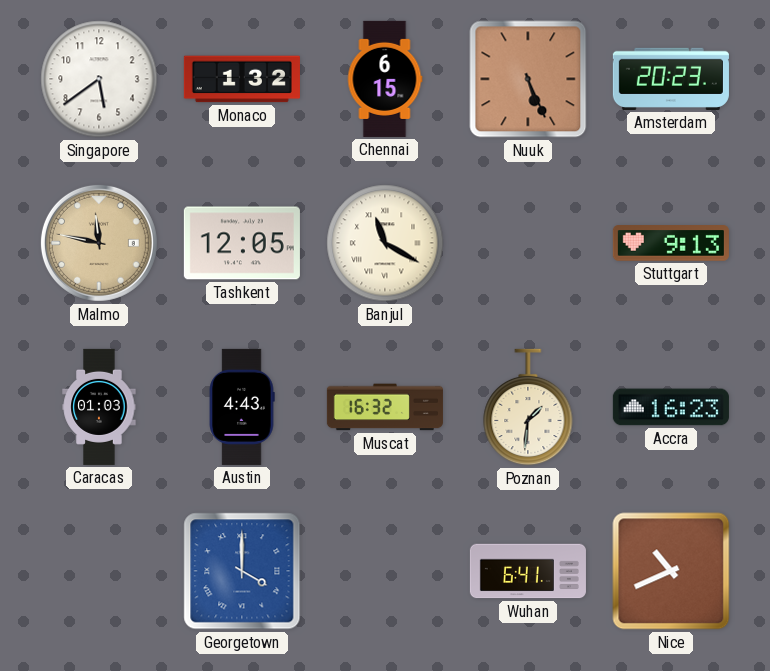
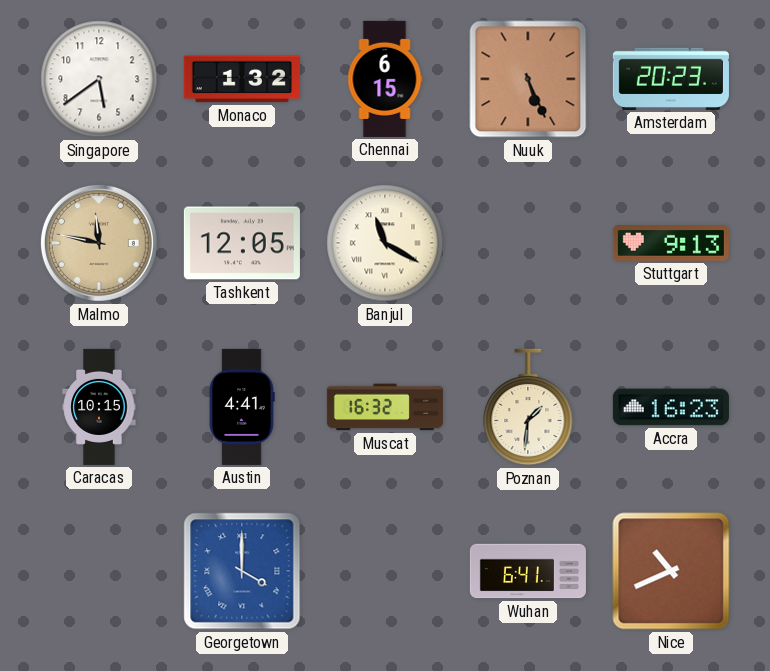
Caracas: 01:03 -> 10:15
Austin: 4:43 -> 4:41
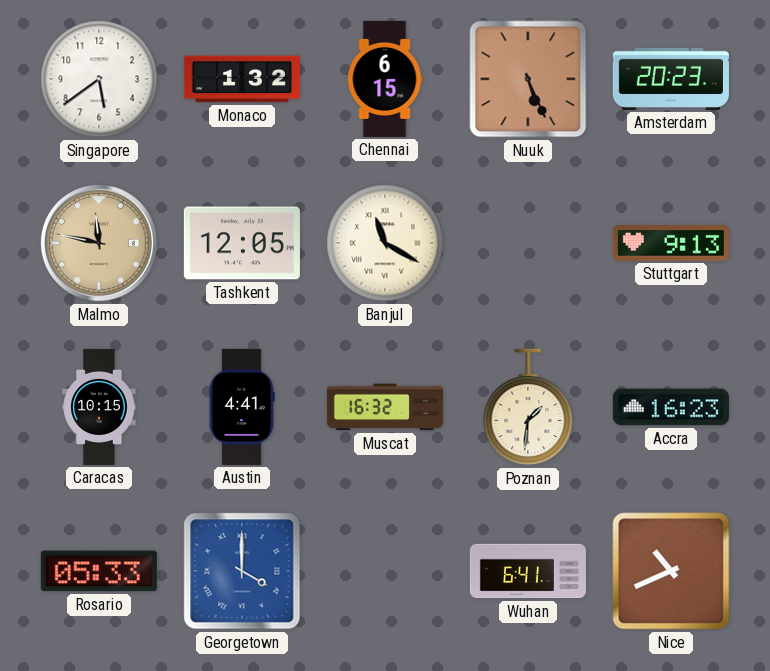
Rosario: none -> 05:33
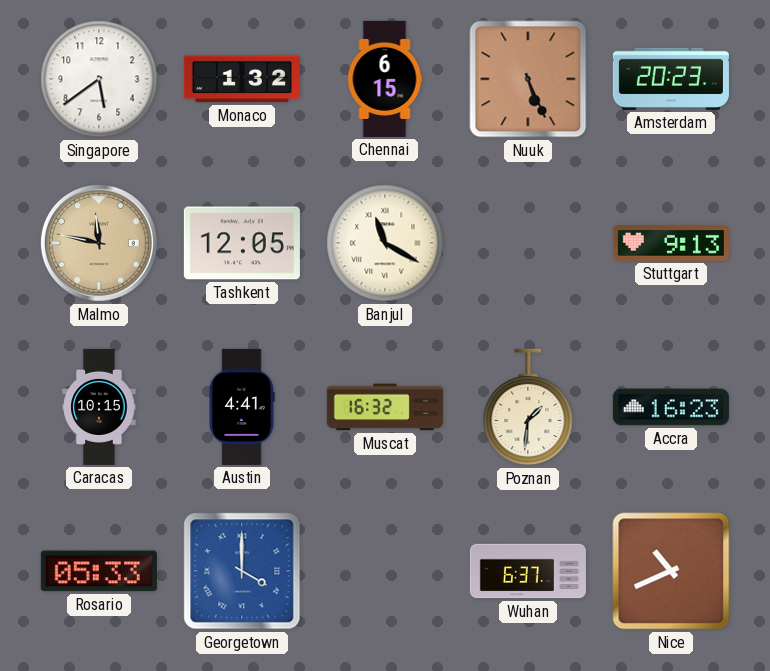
Wuhan: 6:41 -> 6:37
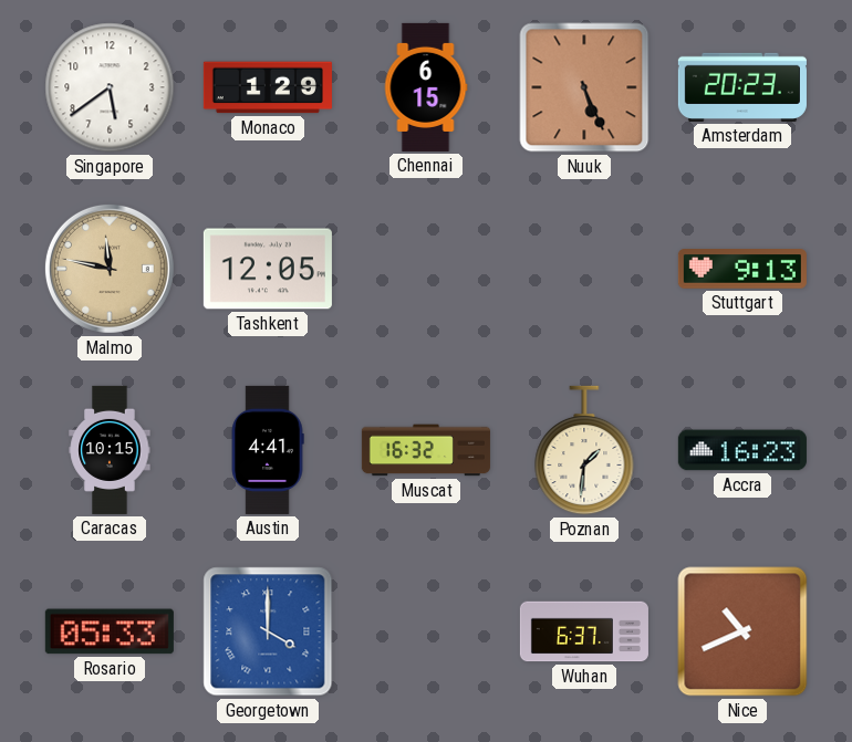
Monaco: 1:32 -> 1:29
Banjul: 11:20 -> none
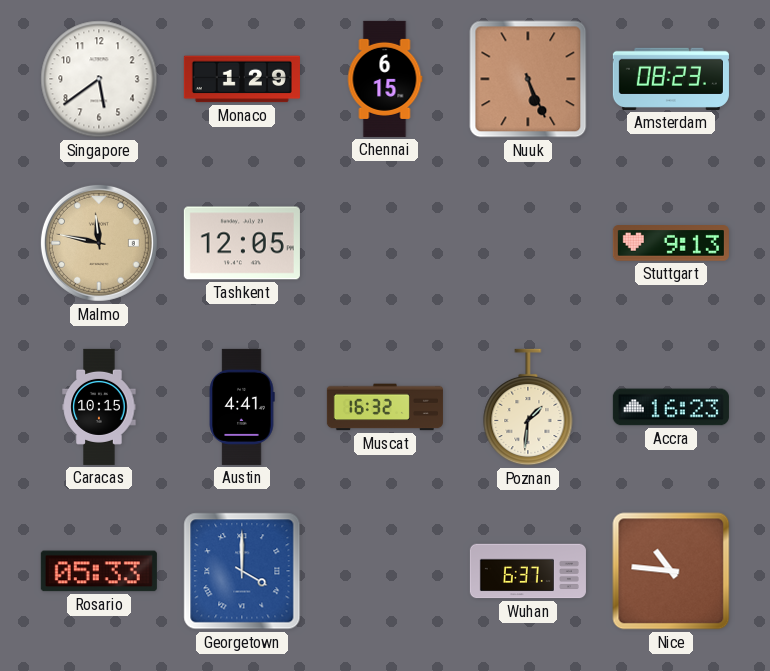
Amsterdam: 20:23 -> 08:23
Nice: 10:41 -> 10:46
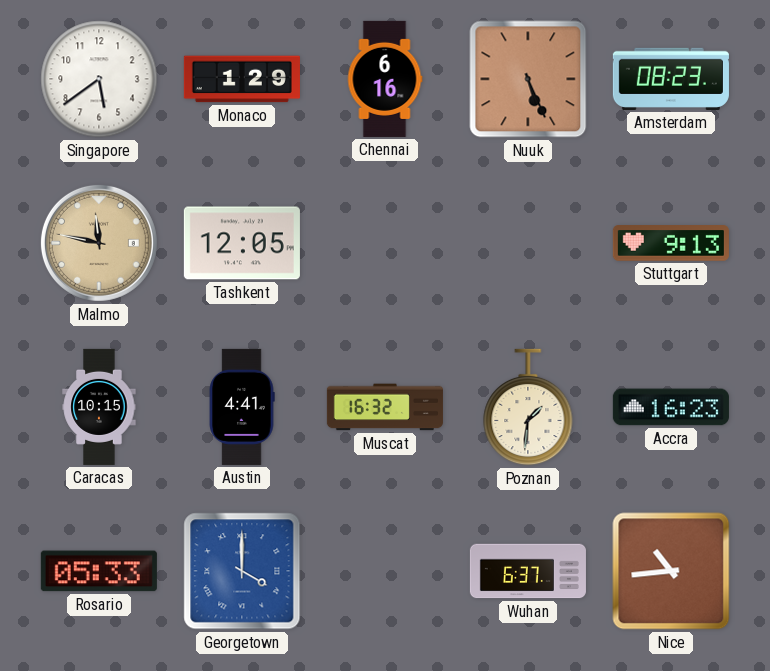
Chennai: 6:15 -> 6:16
Nice: 10:46 -> 10:44
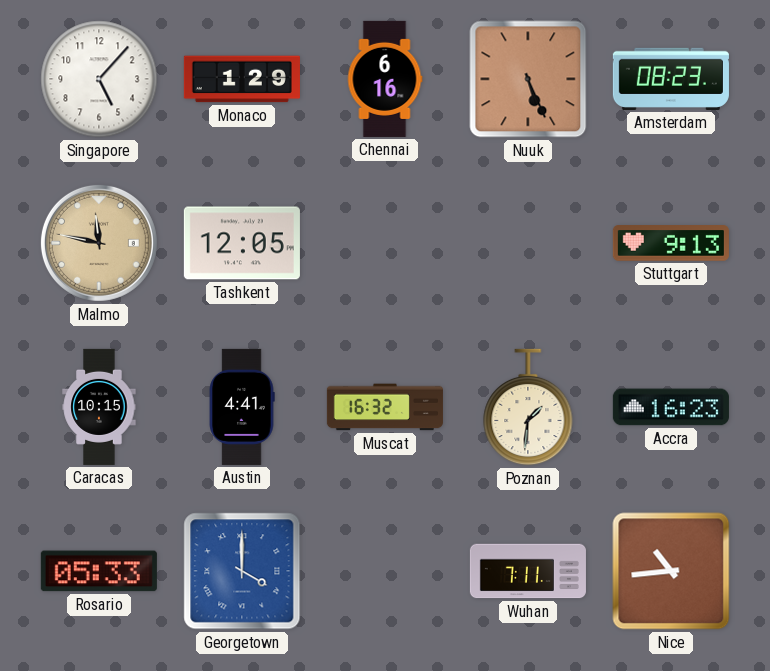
Singapore: 5:39 -> 5:07
Wuhan: 6:37 -> 7:11
